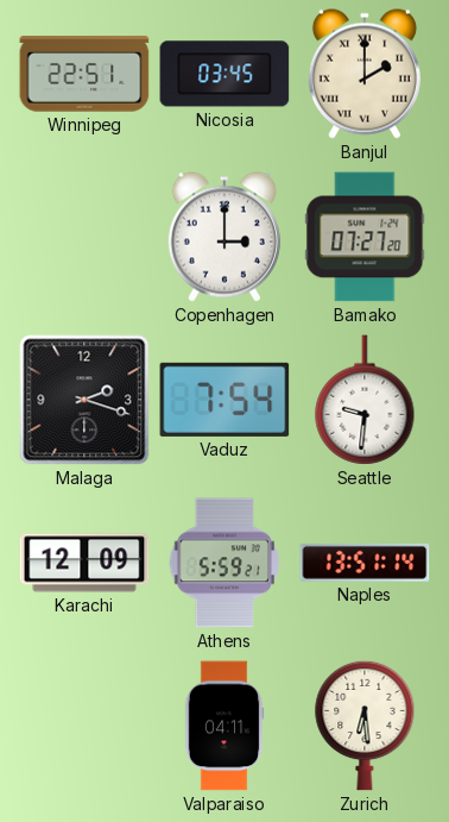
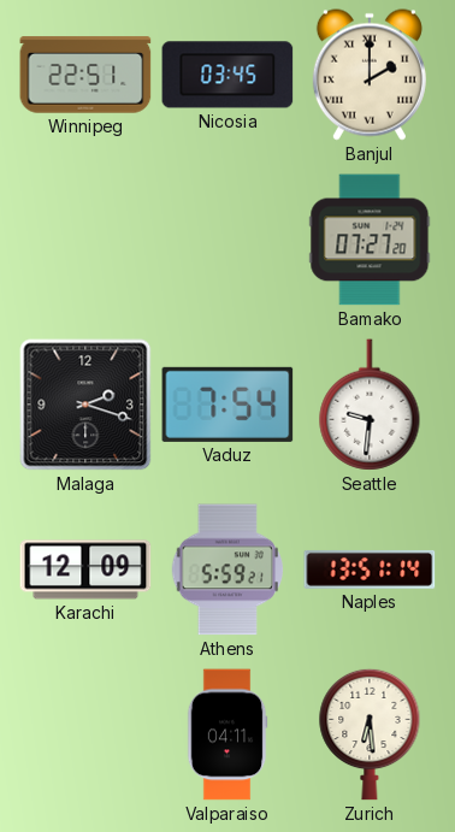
Copenhagen: 3:00 -> none
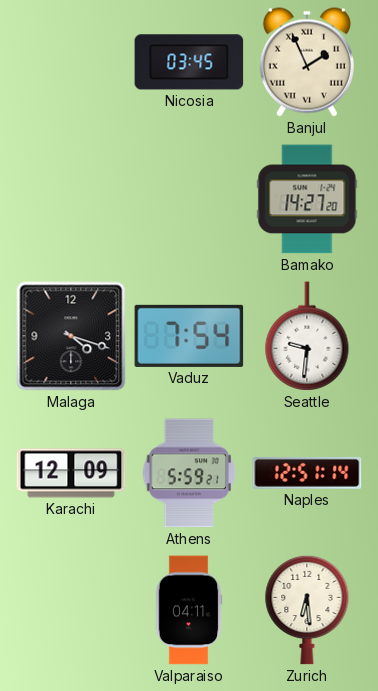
Winnipeg: 22:51 -> none
Banjul: 2:00 -> 1:56
Bamako: 07:27 -> 14:27
Malaga: 2:18 -> 4:18
Naples: 13:51 -> 12:51
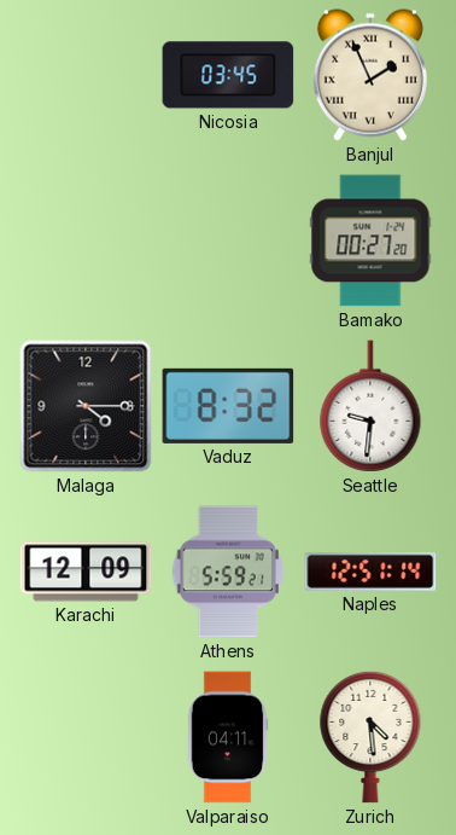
Bamako: 14:27 -> 00:27
Malaga: 4:18 -> 4:15
Vaduz: 7:54 -> 8:32
Zurich: 6:29 -> 4:29
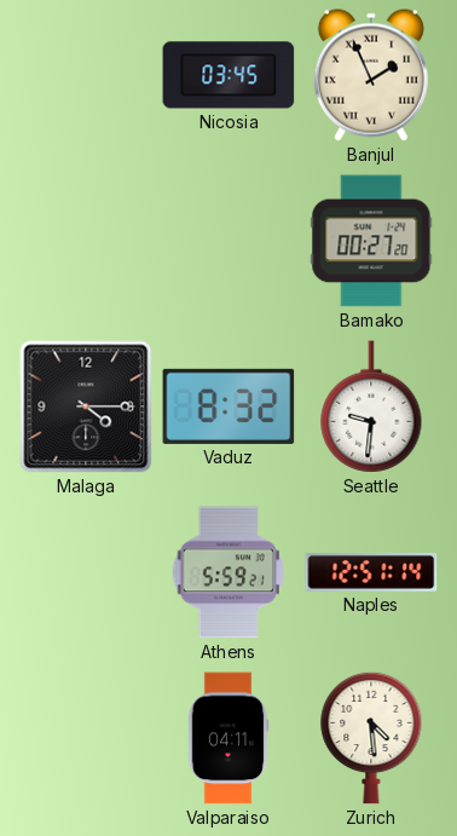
Karachi: 12:09 -> none
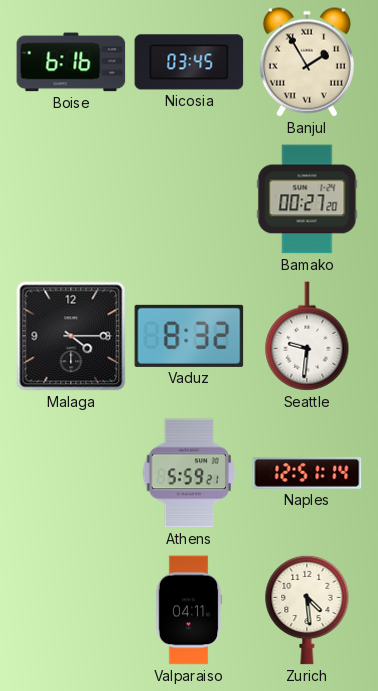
Boise: none -> 6:16
Banjul: 1:56 -> 1:55
